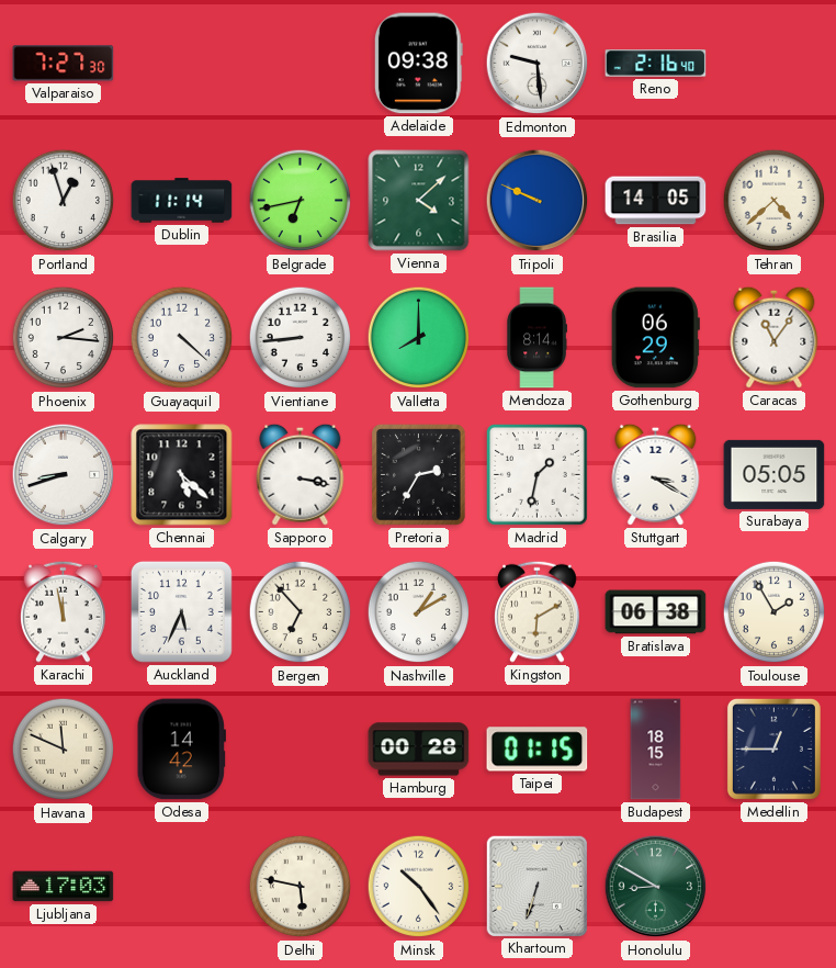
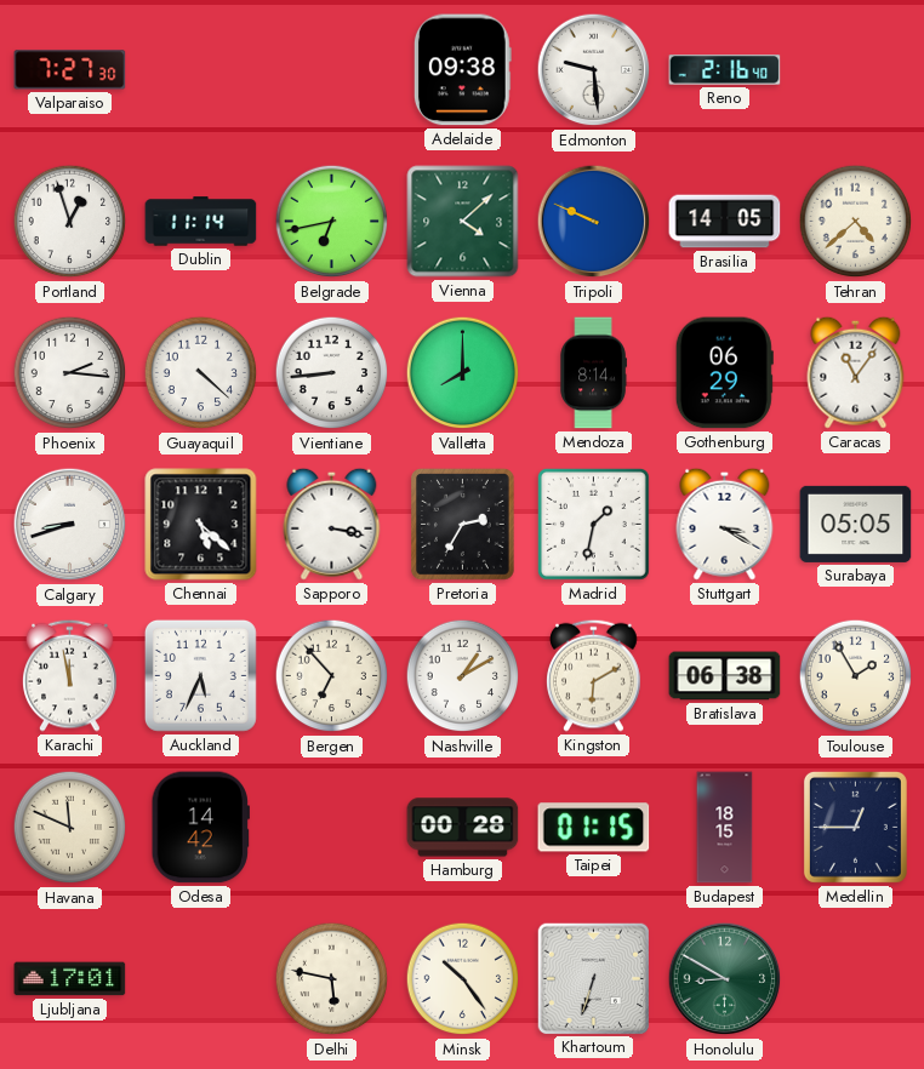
Ljubljana: 17:03 -> 17:01
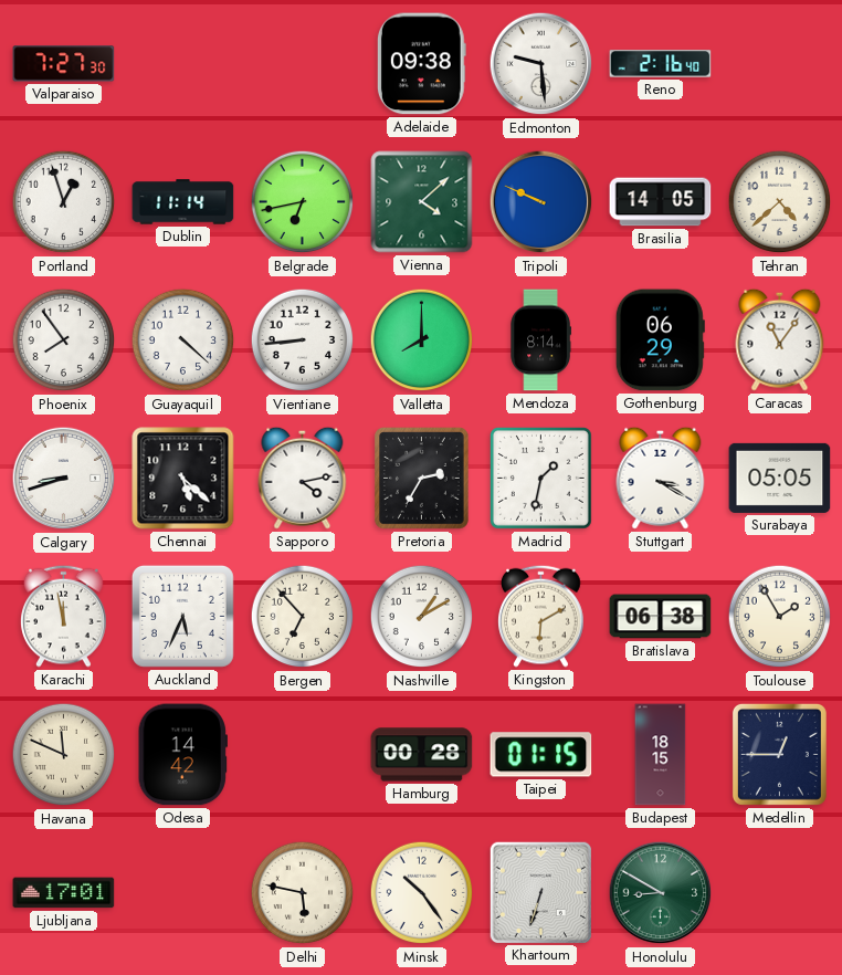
Phoenix: 2:16 -> 7:54
Sapporo: 3:17 -> 4:13
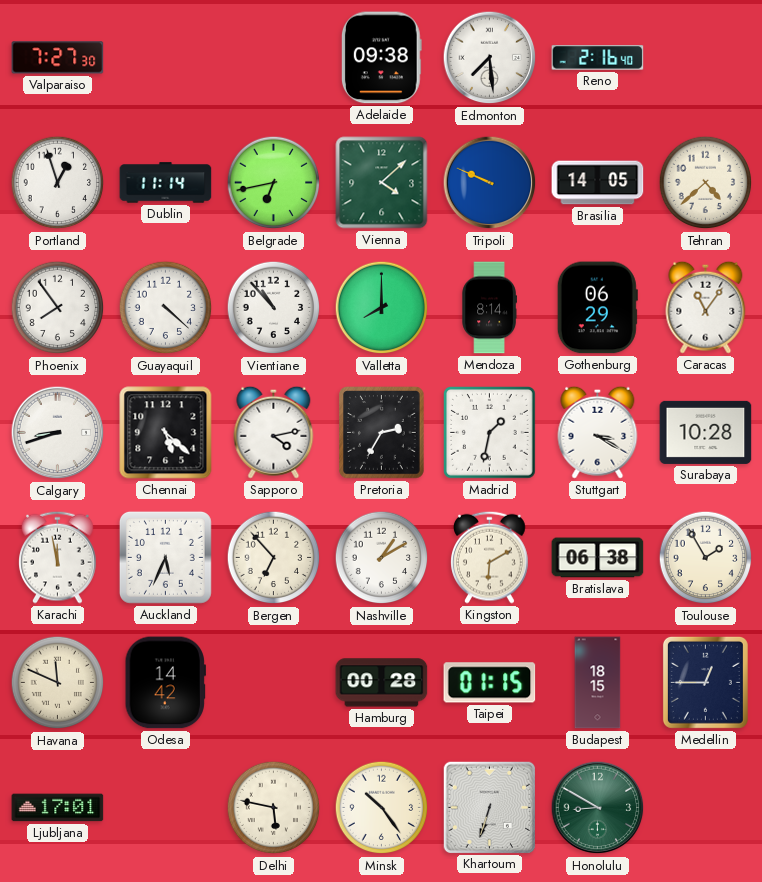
Edmonton: 9:29 -> 7:29
Vientiane: 8:44 -> 10:53
Surabaya: 05:05 -> 10:28
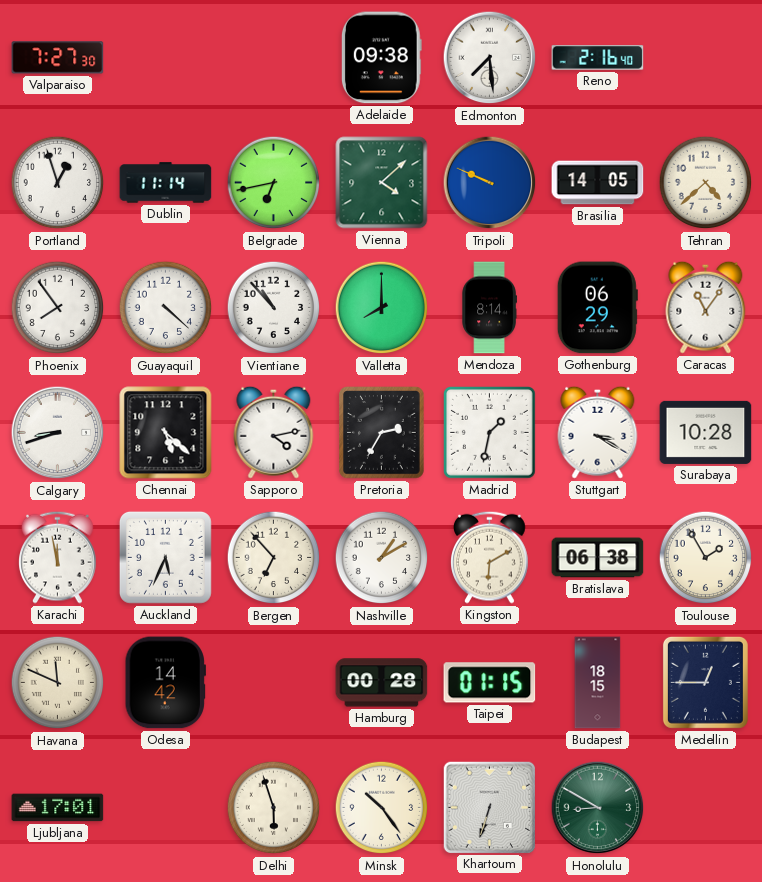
Delhi: 5:47 -> 5:57
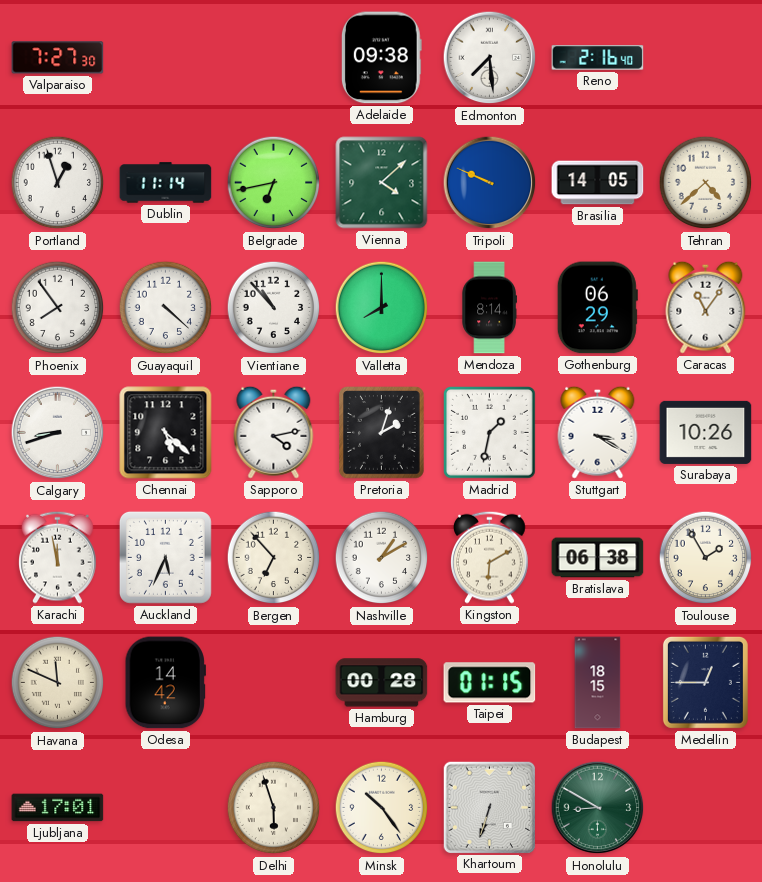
Pretoria: 2:35 -> 2:03
Surabaya: 10:28 -> 10:26
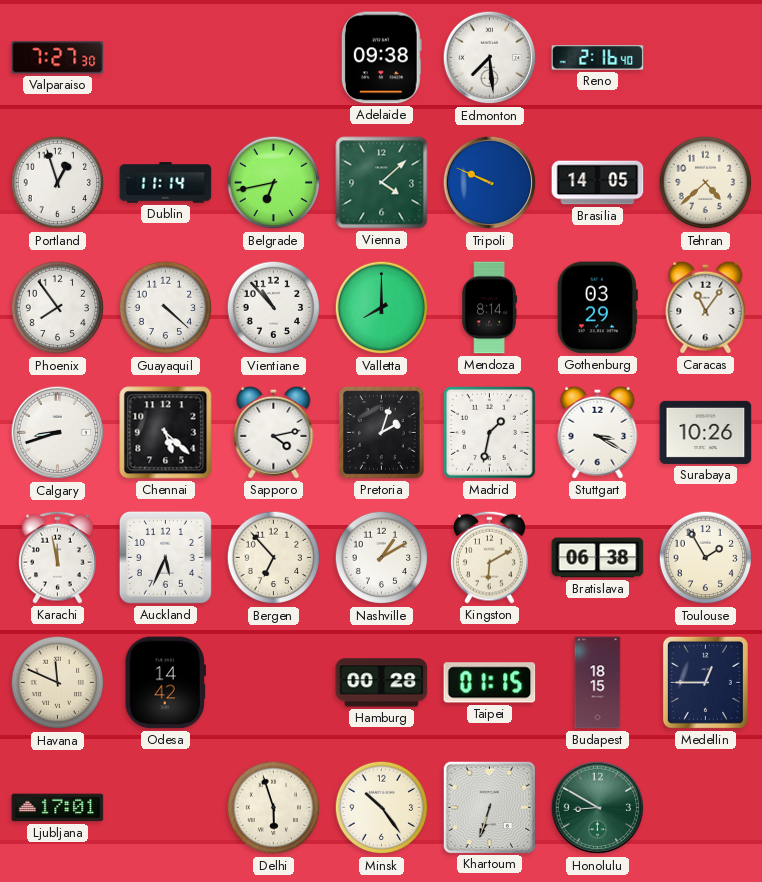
Gothenburg: 06:29 -> 03:29
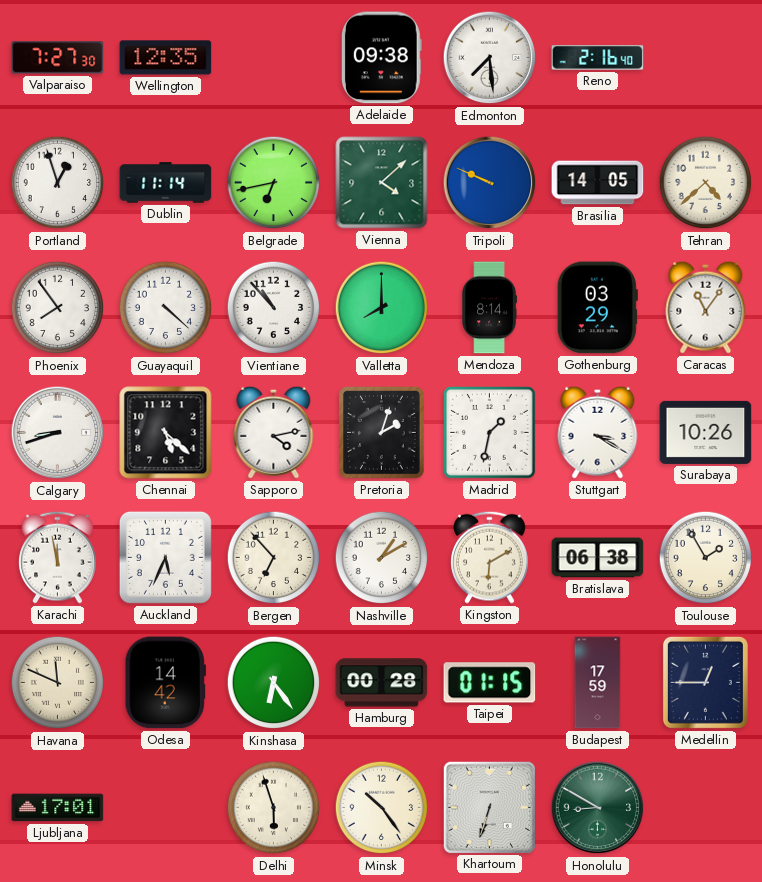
Wellington: none -> 12:35
Kinshasa: none -> 6:24
Budapest: 18:15 -> 17:59
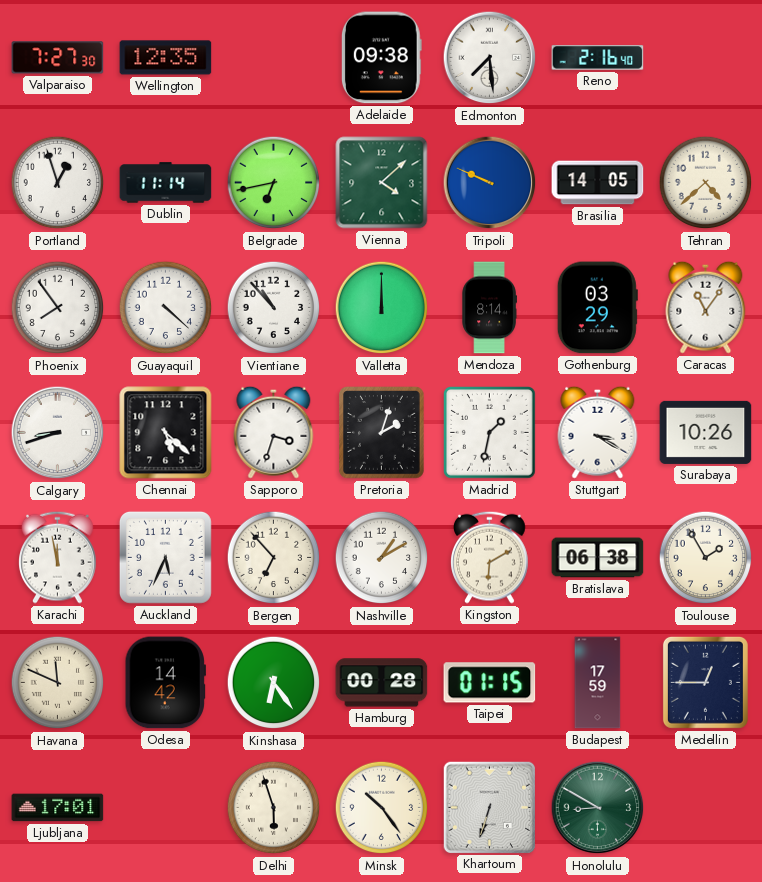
Valletta: 8:00 -> 12:00
Sapporo: 4:13 -> 3:33
